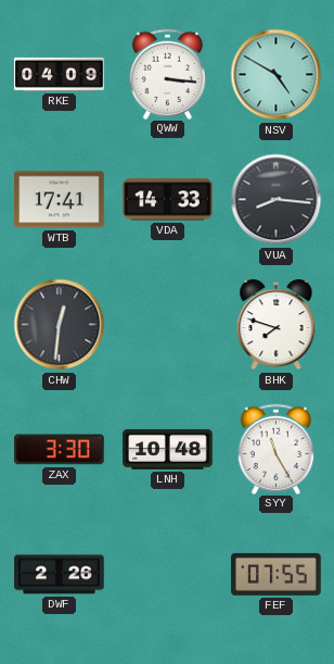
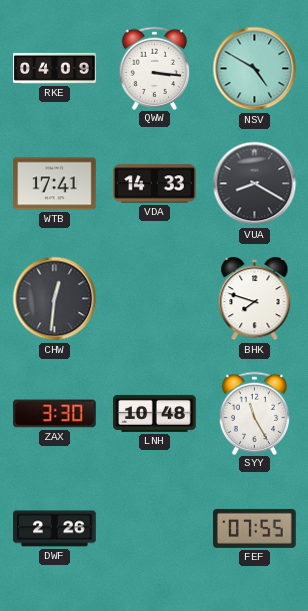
VUA: 8:16 -> 8:20
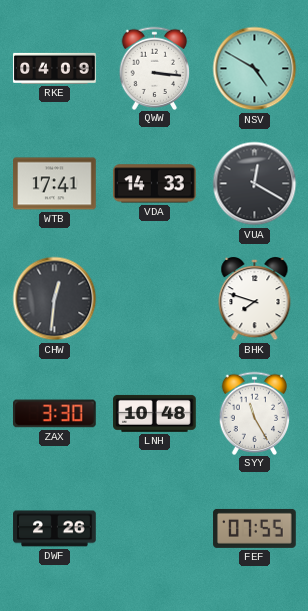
VUA: 8:20 -> 12:20
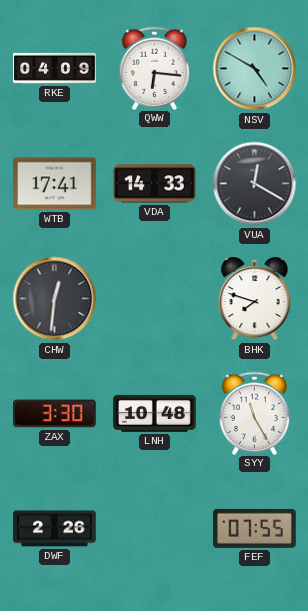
QWW: 3:16 -> 6:16
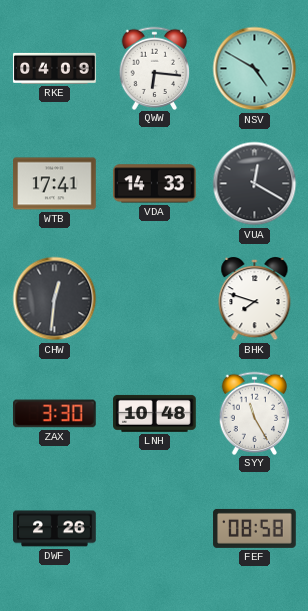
FEF: 07:55 -> 08:58
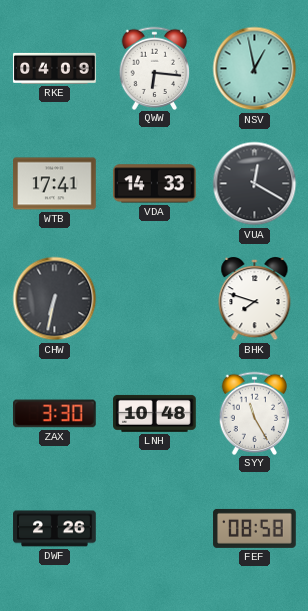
NSV: 4:50 -> 12:58
CHW: 12:31 -> 6:32
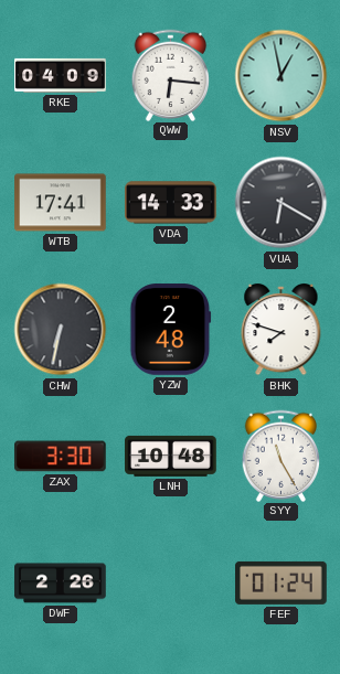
VUA: 12:20 -> 6:20
YZW: none -> 2:48
FEF: 08:58 -> 01:24
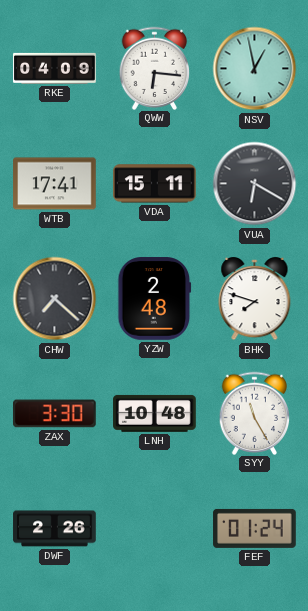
VDA: 14:33 -> 15:11
CHW: 6:32 -> 7:22
